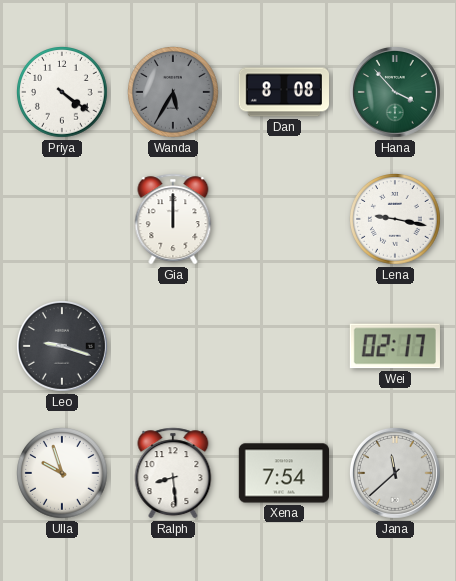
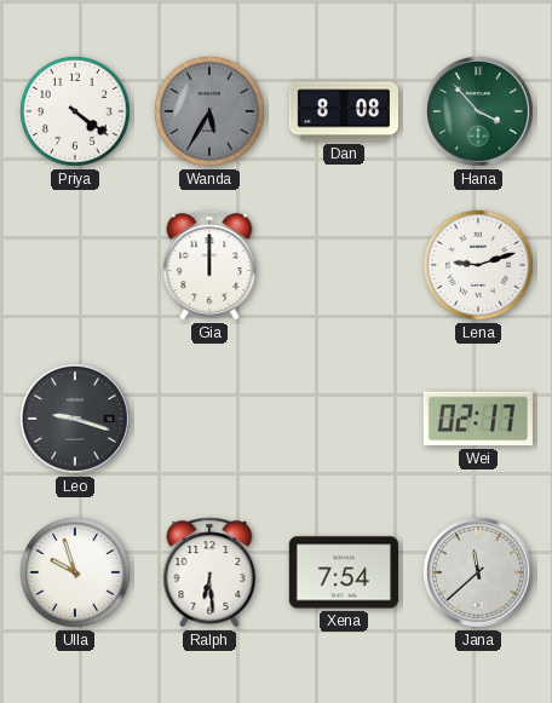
Lena: 9:17 -> 9:12
Ralph: 8:29 -> 6:29
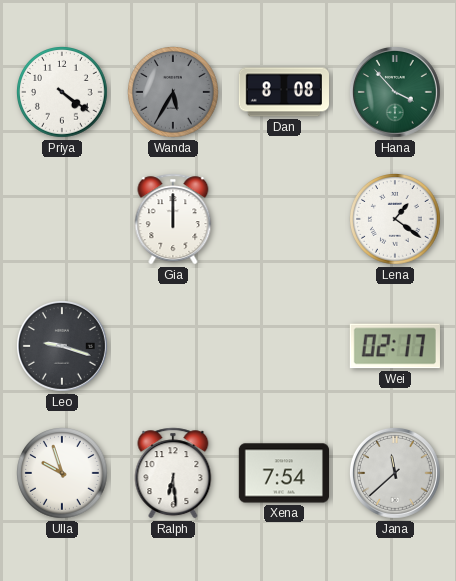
Lena: 9:12 -> 1:21
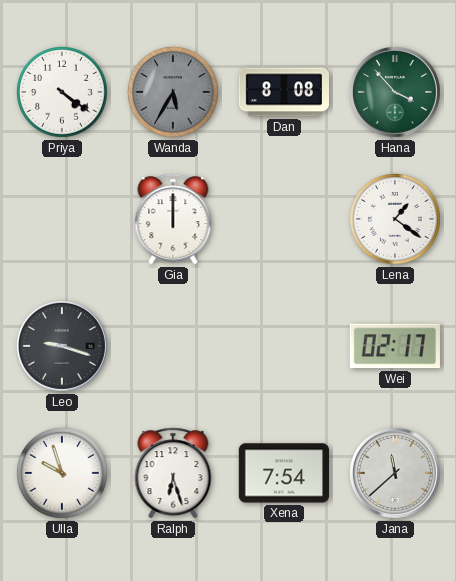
Ralph: 6:29 -> 6:27
